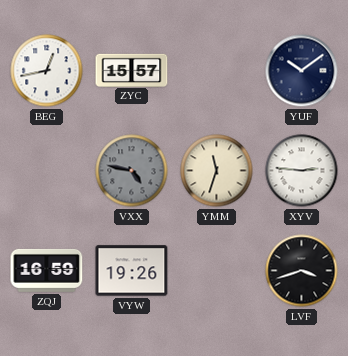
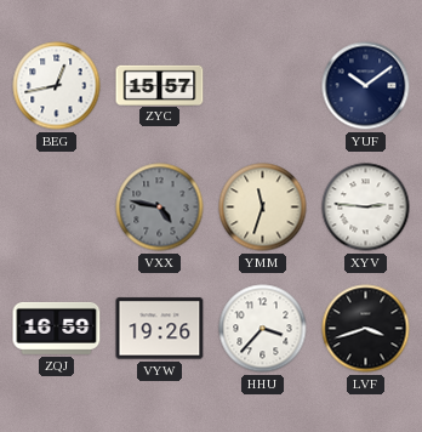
HHU: none -> 3:37
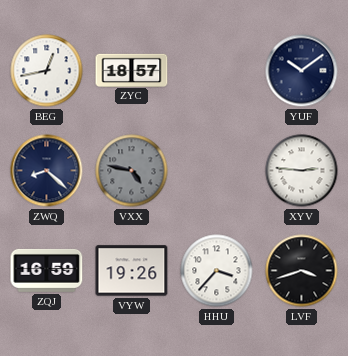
ZYC: 15:57 -> 18:57
ZWQ: none -> 8:22
YMM: 11:33 -> none
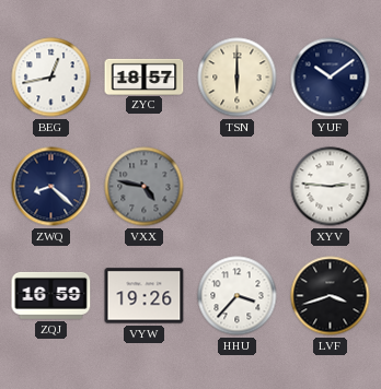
TSN: none -> 6:00
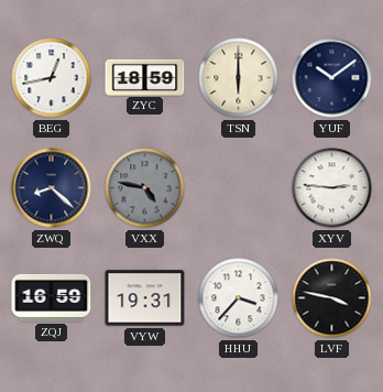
ZYC: 18:57 -> 18:59
VYW: 19:26 -> 19:31
LVF: 3:42 -> 3:47
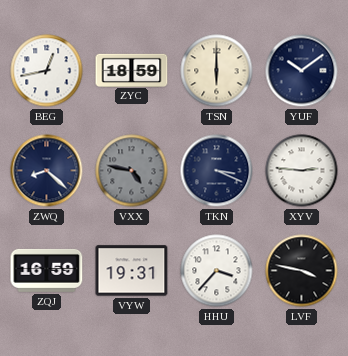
TKN: none -> 3:19
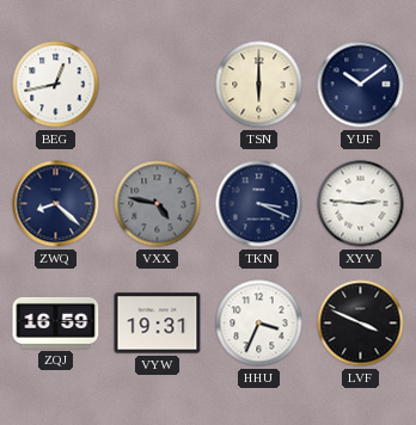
ZYC: 18:59 -> none
HHU: 3:37 -> 3:34
LVF: 3:47 -> 3:49
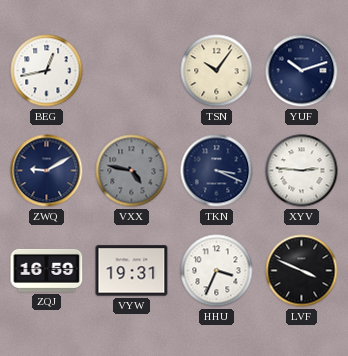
TSN: 6:00 -> 10:06
YUF: 10:09 -> 10:12
ZWQ: 8:22 -> 9:10
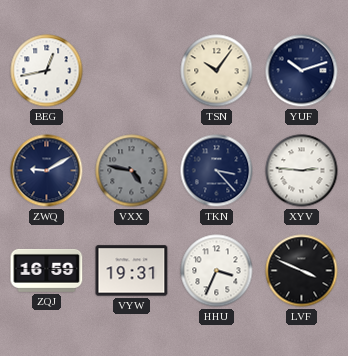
TKN: 3:19 -> 3:23
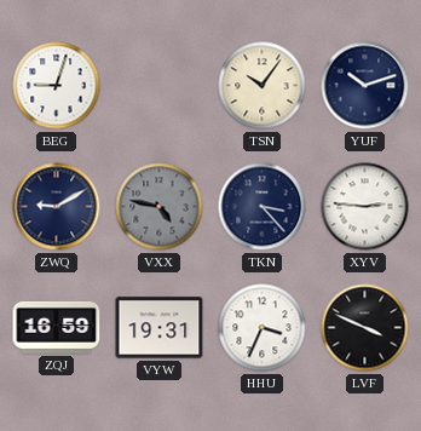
BEG: 12:43 -> 9:03
